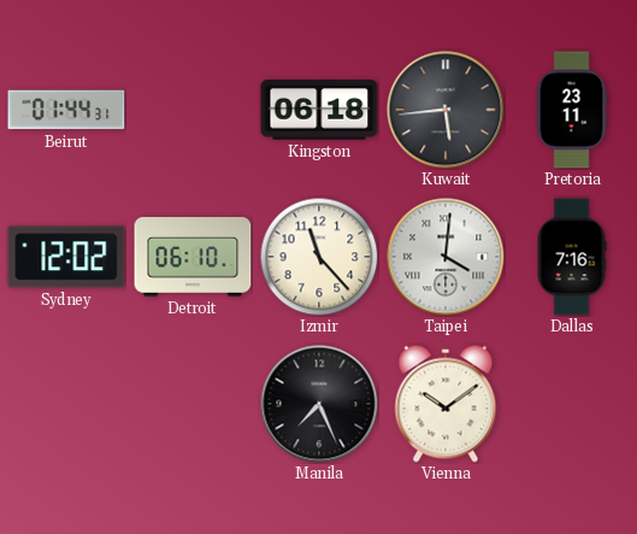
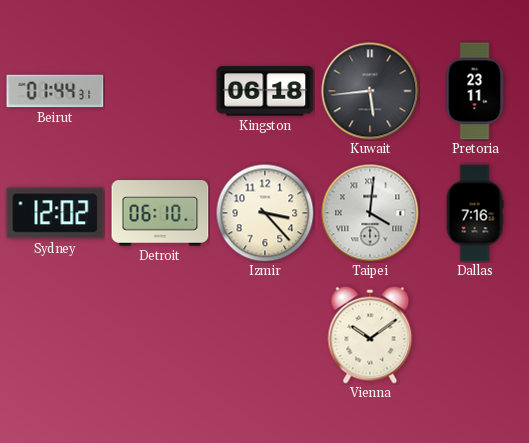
Izmir: 11:23 -> 3:23
Manila: 7:26 -> none
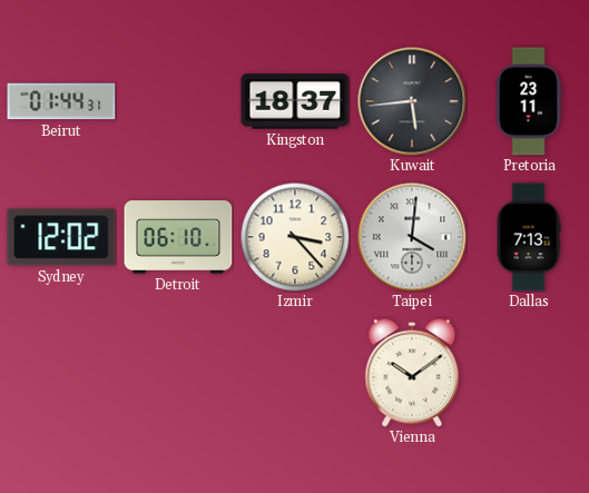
Kingston: 06:18 -> 18:37
Dallas: 7:16 -> 7:13
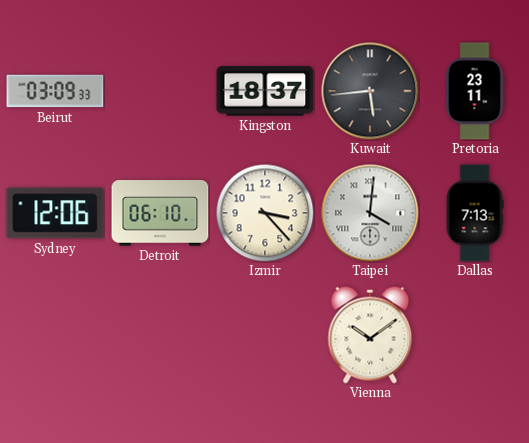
Beirut: 01:44 -> 03:09
Sydney: 12:02 -> 12:06
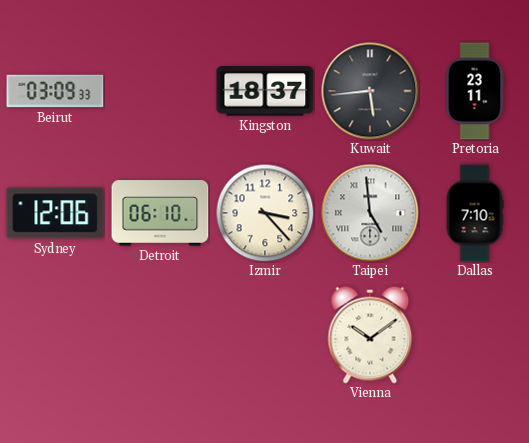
Taipei: 4:01 -> 4:59
Dallas: 7:13 -> 7:10
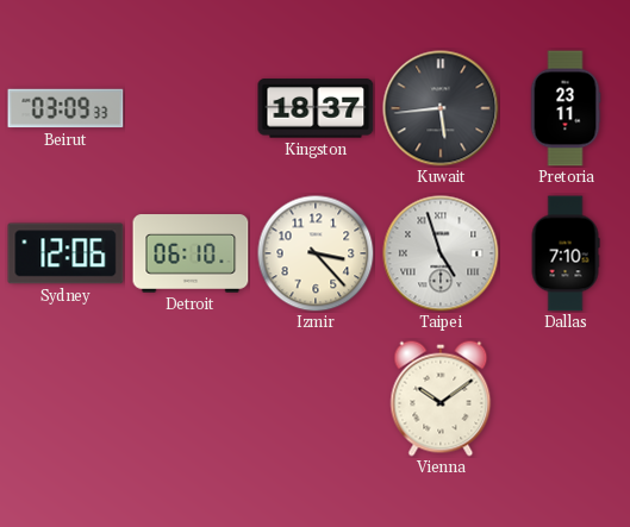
Taipei: 4:59 -> 4:57
